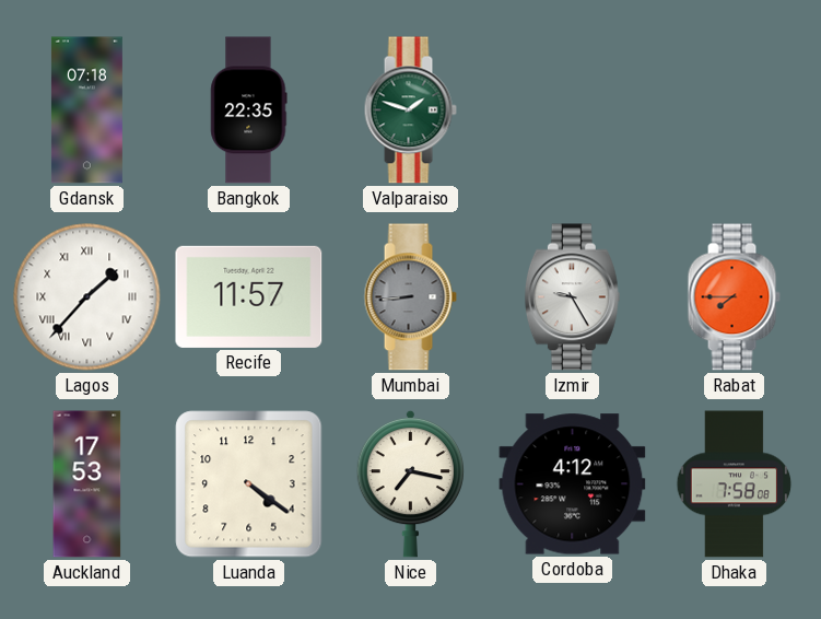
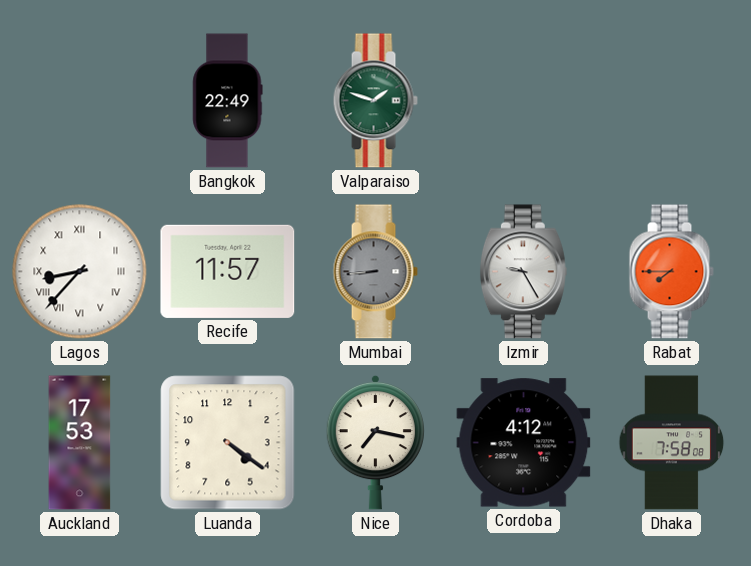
Gdansk: 07:18 -> none
Bangkok: 22:35 -> 22:49
Lagos: 1:37 -> 8:37
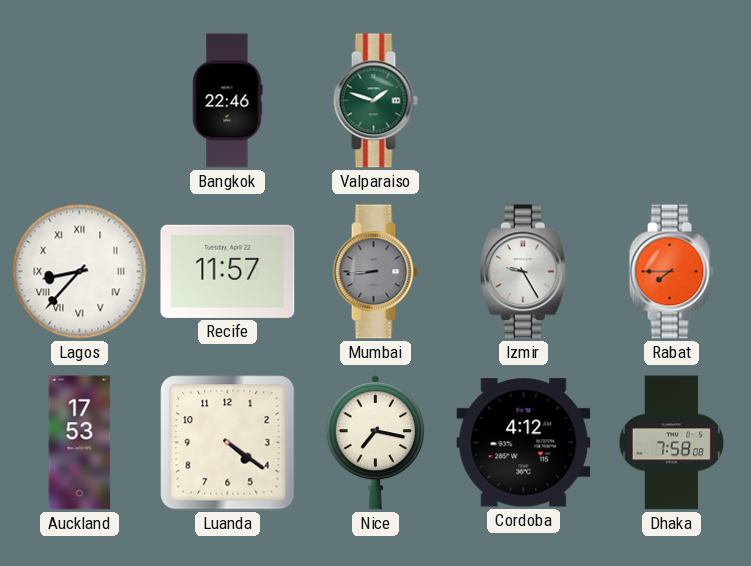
Bangkok: 22:49 -> 22:46
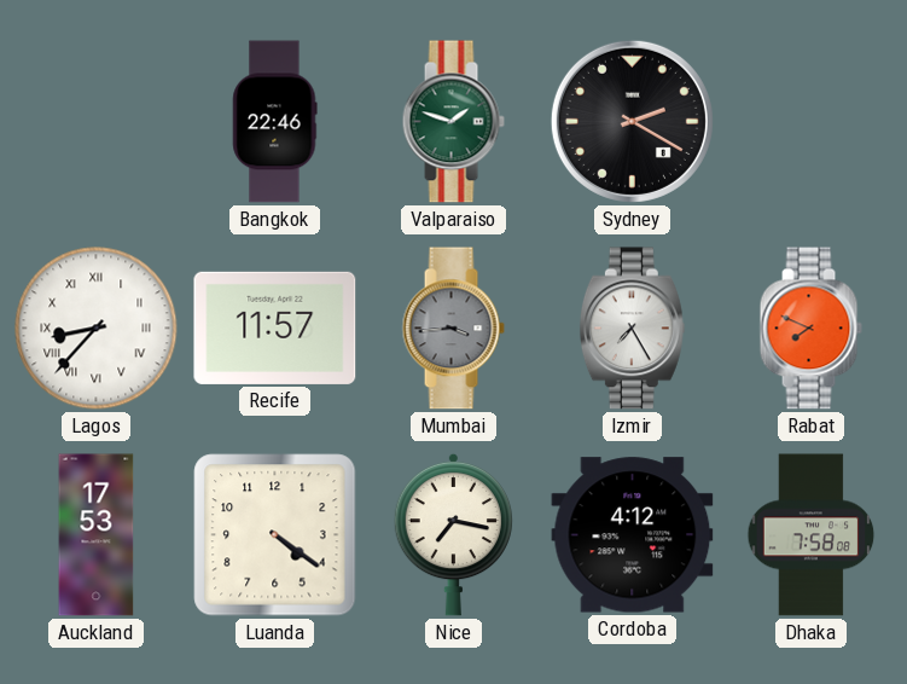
Sydney: none -> 2:20
Mumbai: 8:44 -> 3:44
Izmir: 9:25 -> 7:25
Rabat: 7:45 -> 7:49
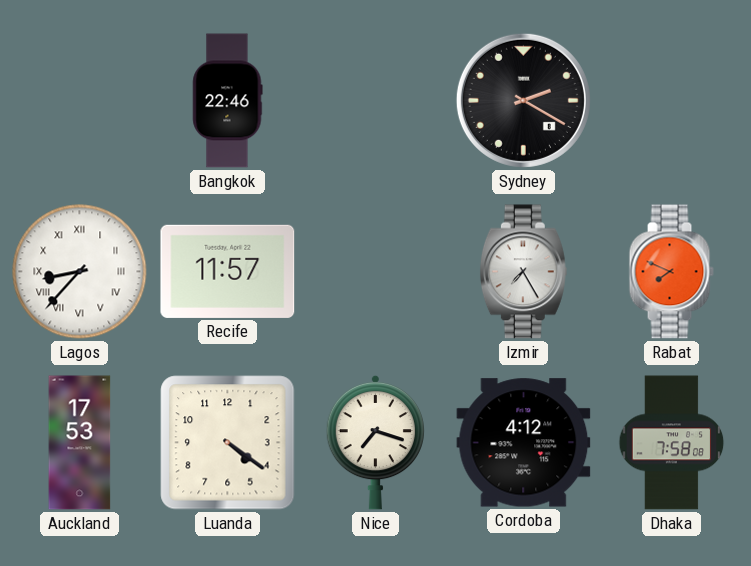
Valparaiso: 1:48 -> none
Mumbai: 3:44 -> none
Nice: 7:17 -> 7:18
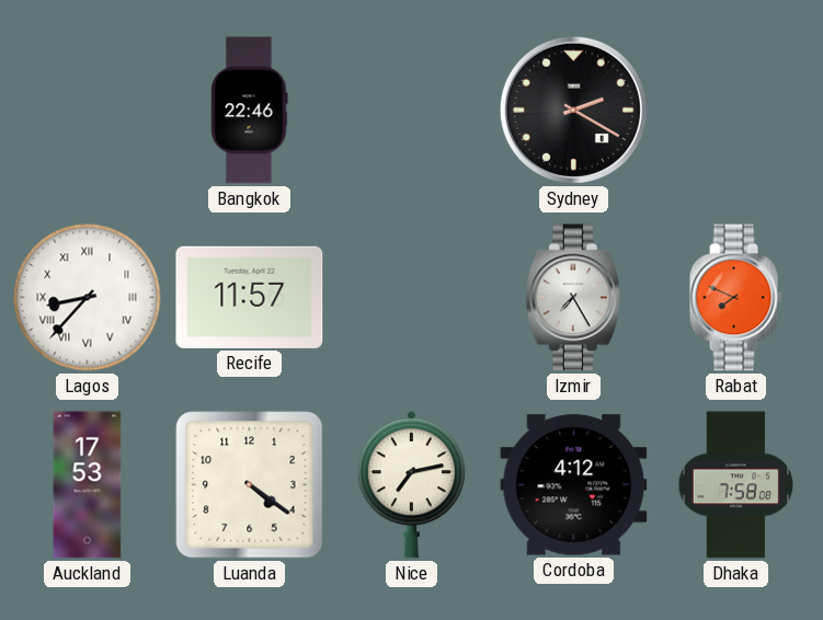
Nice: 7:18 -> 7:13
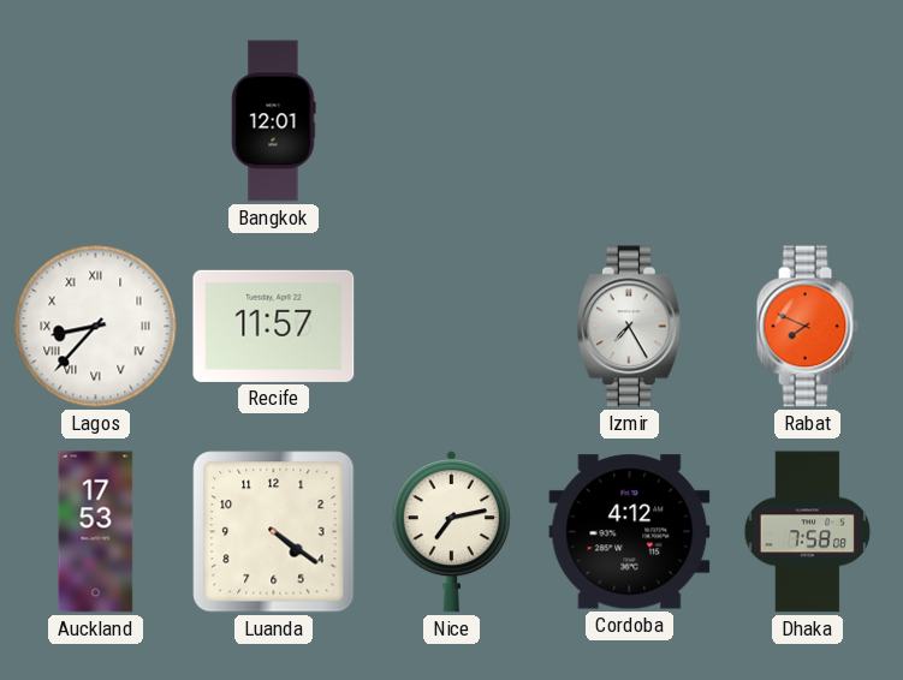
Bangkok: 22:46 -> 12:01
Sydney: 2:20 -> none
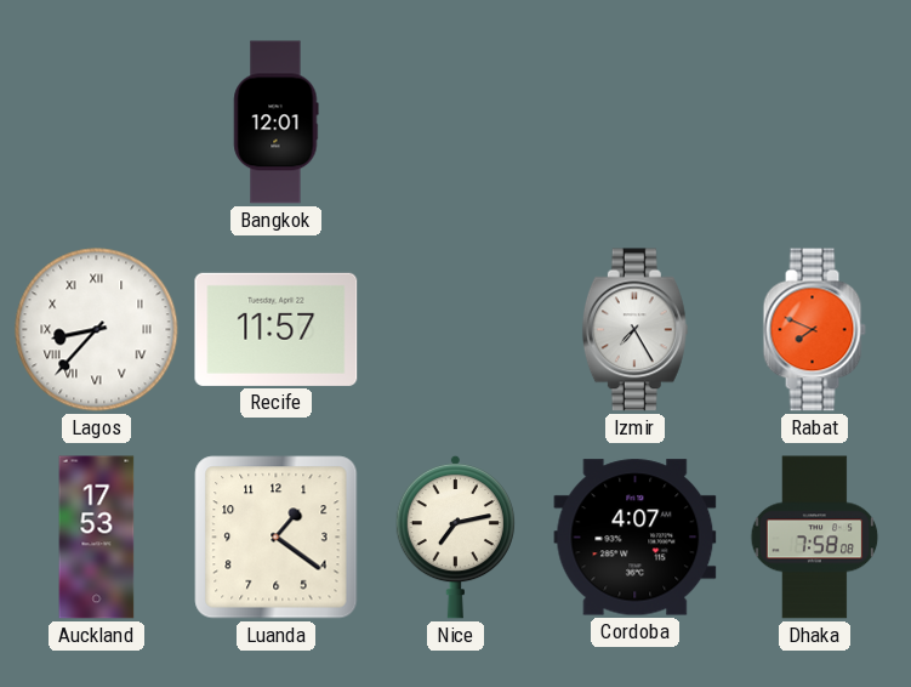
Luanda: 4:21 -> 1:21
Cordoba: 4:12 -> 4:07
